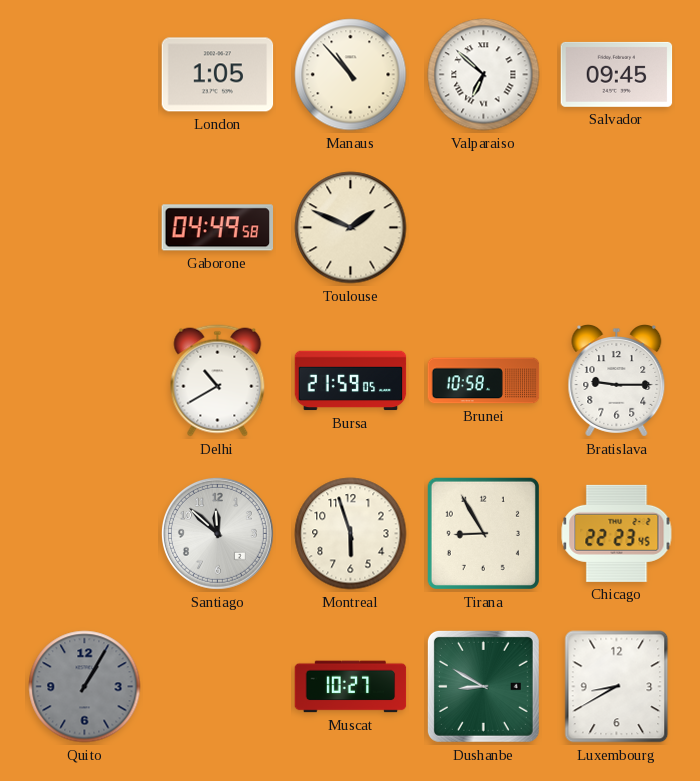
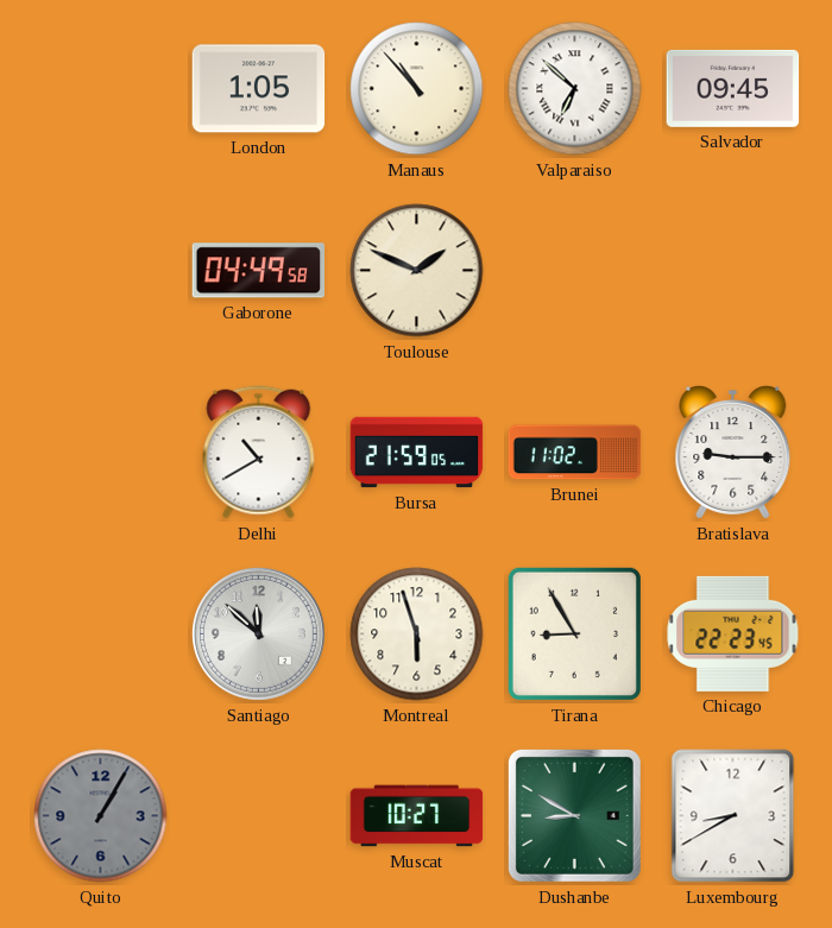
Brunei: 10:58 -> 11:02
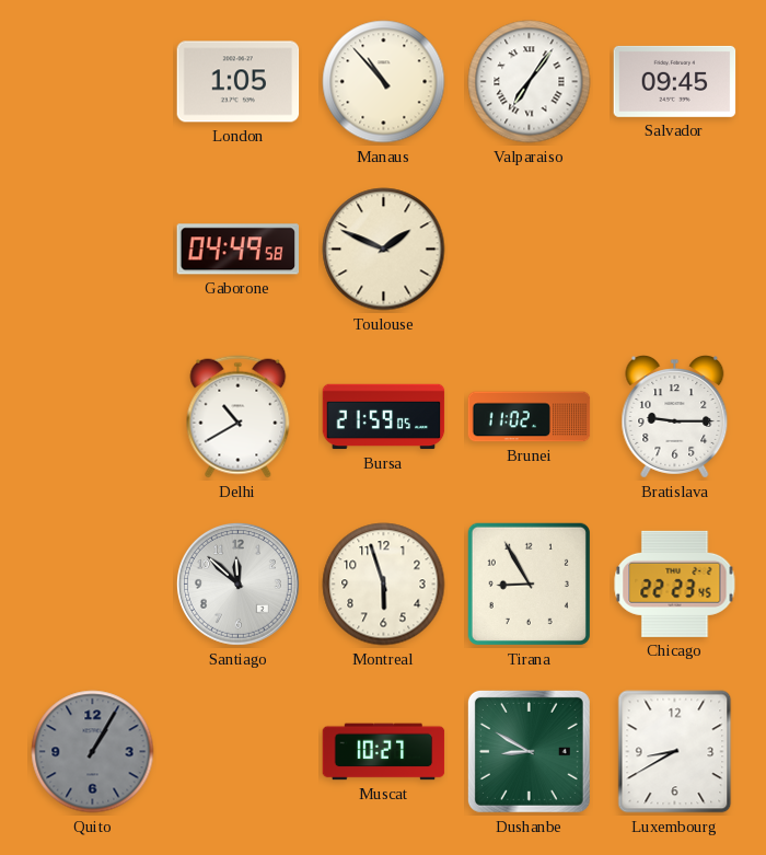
Valparaiso: 6:52 -> 7:06
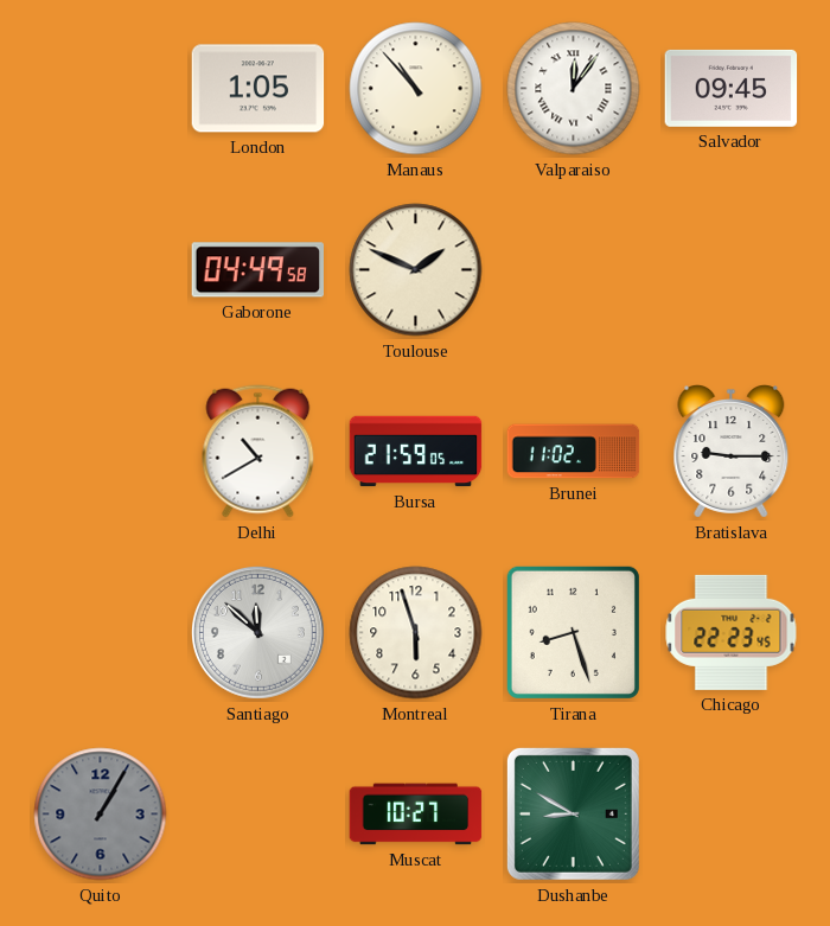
Valparaiso: 7:06 -> 12:06
Tirana: 8:55 -> 8:27
Luxembourg: 8:40 -> none
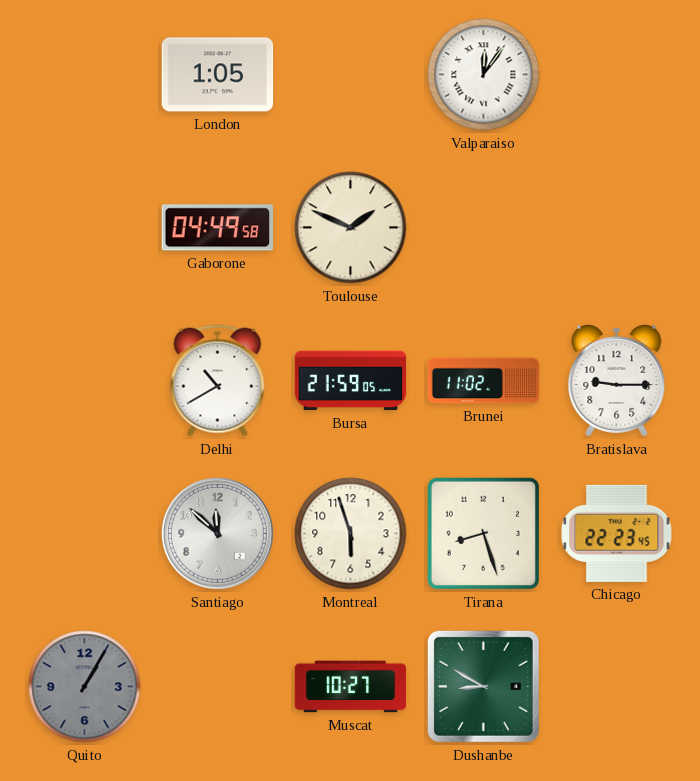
Manaus: 10:53 -> none
Salvador: 09:45 -> none
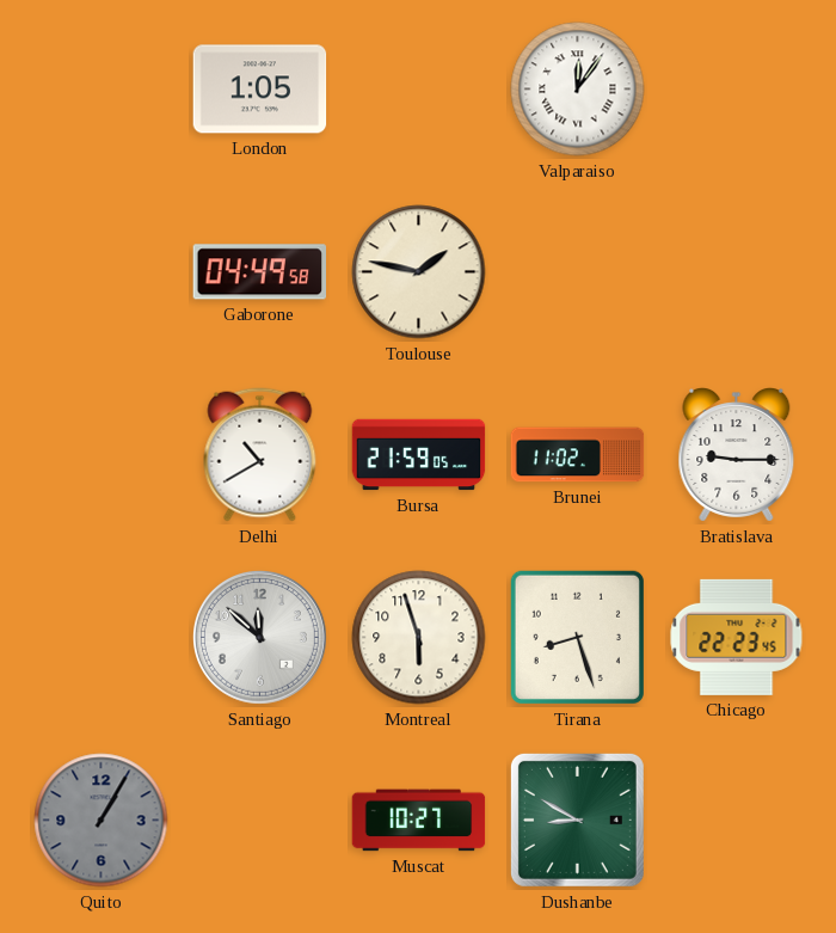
Toulouse: 1:49 -> 1:47
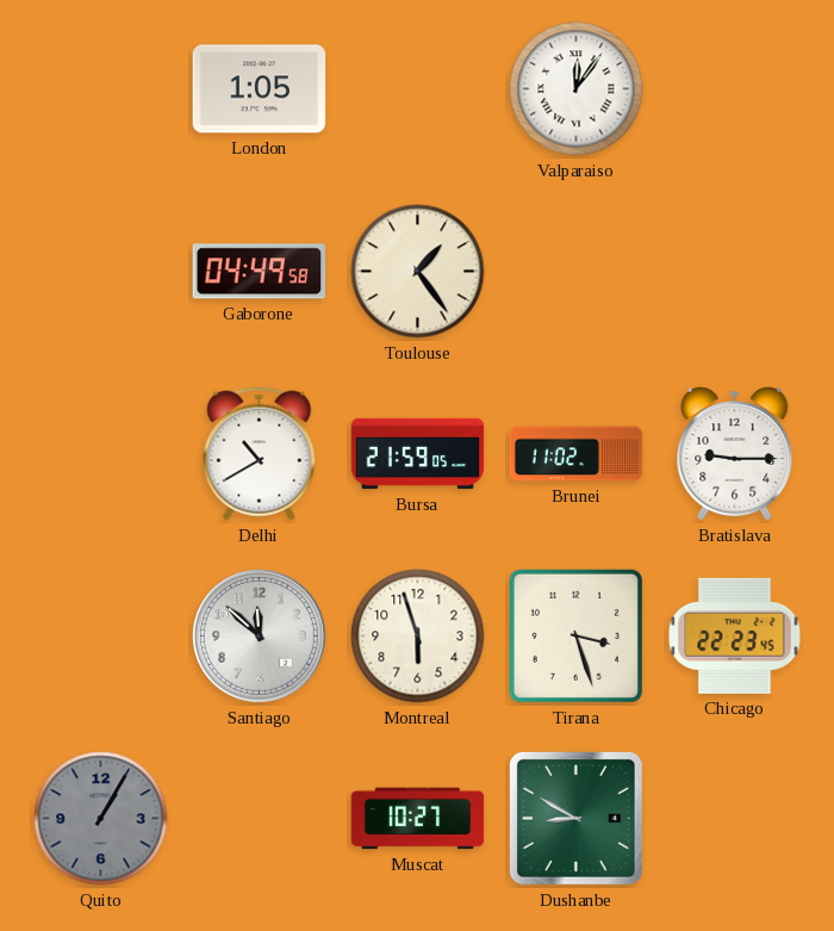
Toulouse: 1:47 -> 1:24
Tirana: 8:27 -> 3:27
